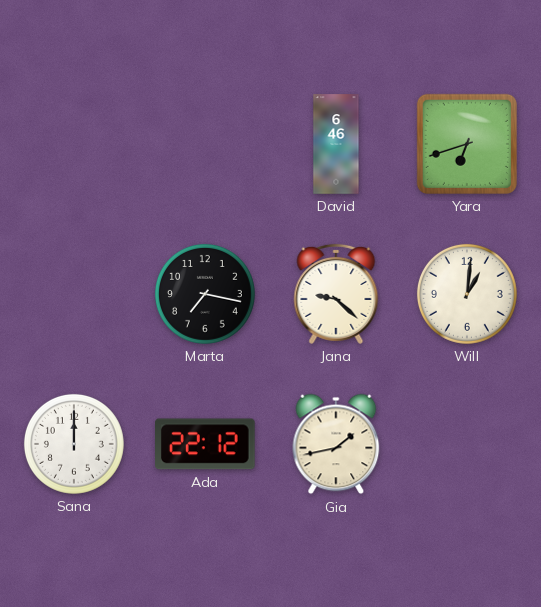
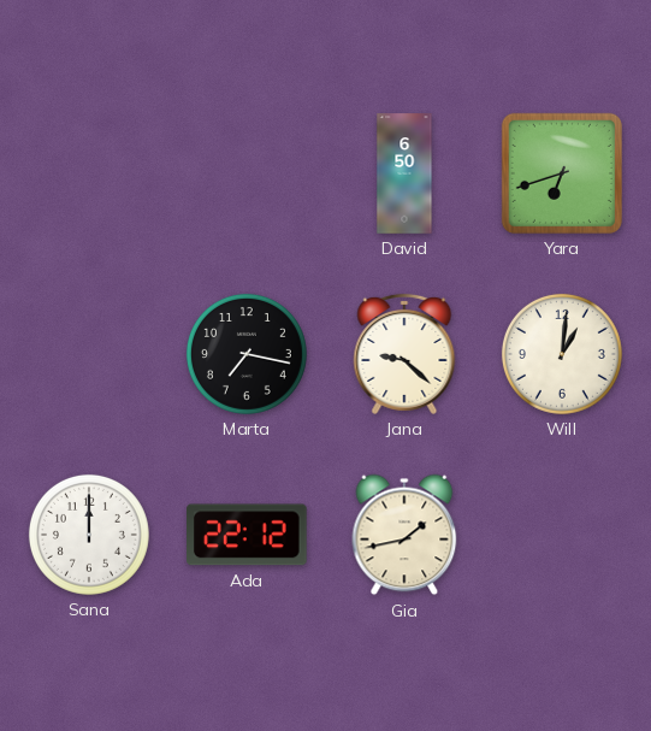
David: 6:46 -> 6:50
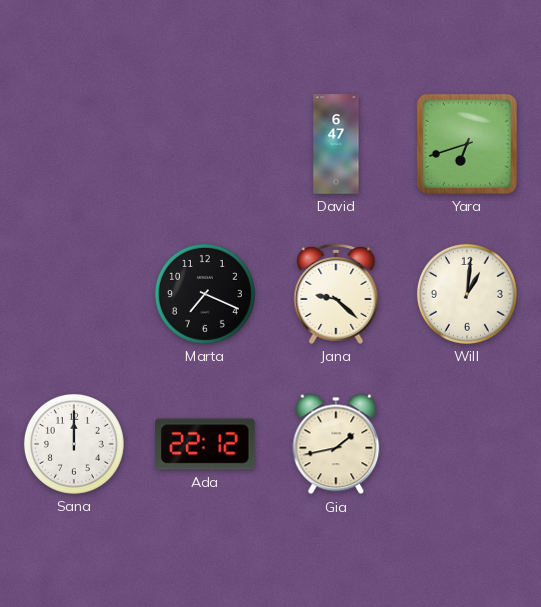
David: 6:50 -> 6:47
Marta: 7:17 -> 7:19
